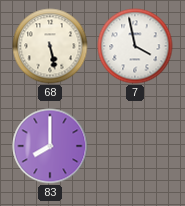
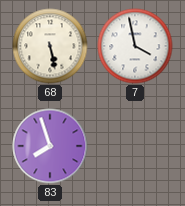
83: 8:00 -> 7:57
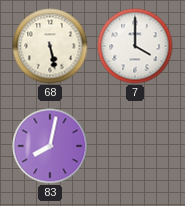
7: 3:58 -> 4:00
83: 7:57 -> 8:02
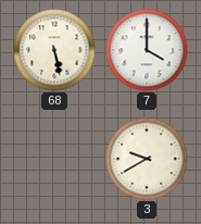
83: 8:02 -> none
3: none -> 9:40
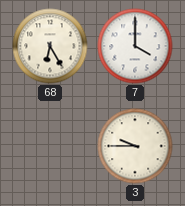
68: 5:28 -> 6:25
3: 9:40 -> 9:45
